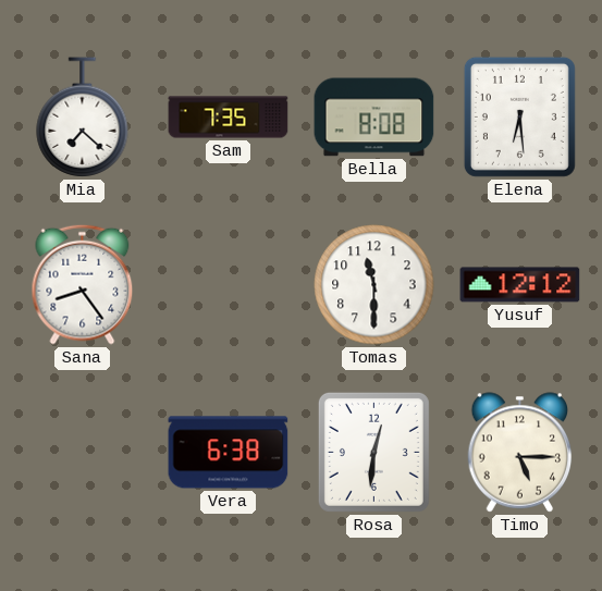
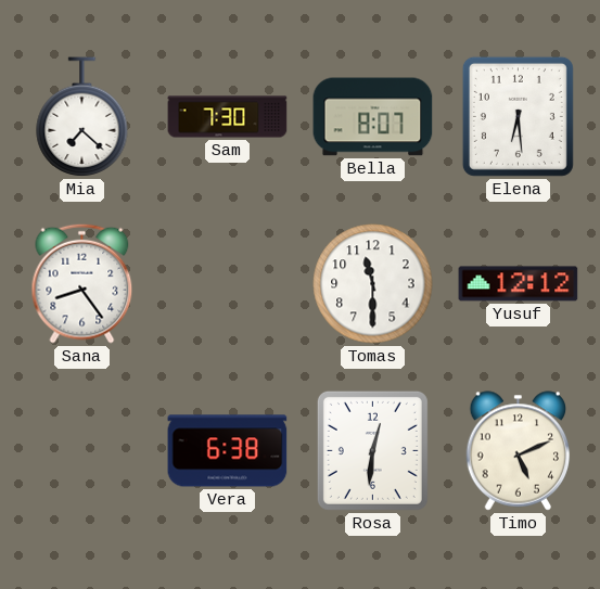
Sam: 7:35 -> 7:30
Bella: 8:08 -> 8:07
Timo: 5:15 -> 5:11
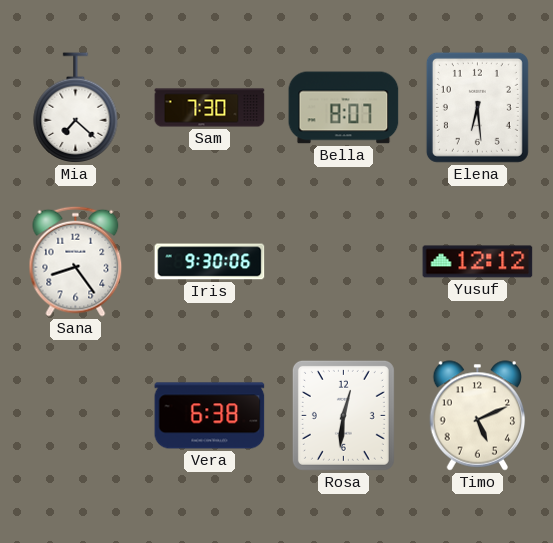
Iris: none -> 9:30
Tomas: 11:30 -> none
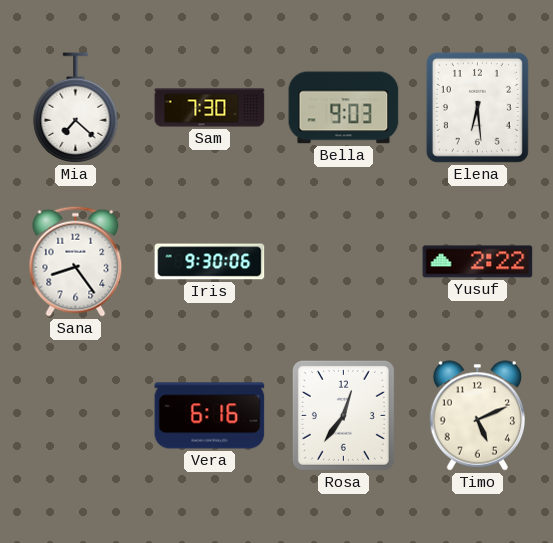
Bella: 8:07 -> 9:03
Yusuf: 12:12 -> 2:22
Vera: 6:38 -> 6:16
Rosa: 12:31 -> 12:36
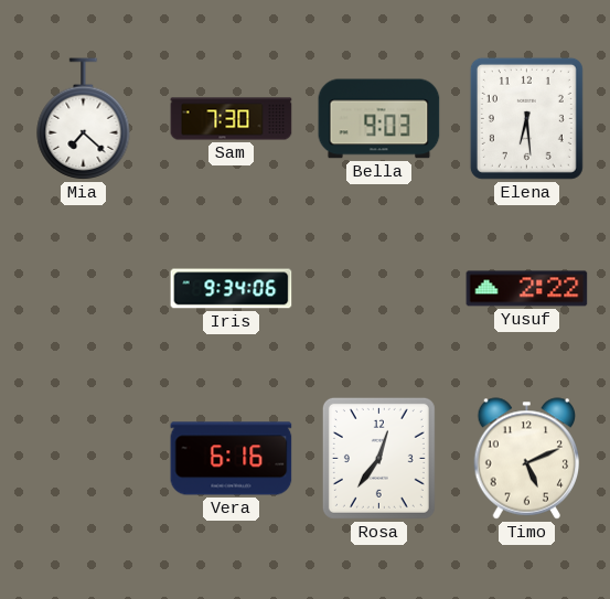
Sana: 8:24 -> none
Iris: 9:30 -> 9:34
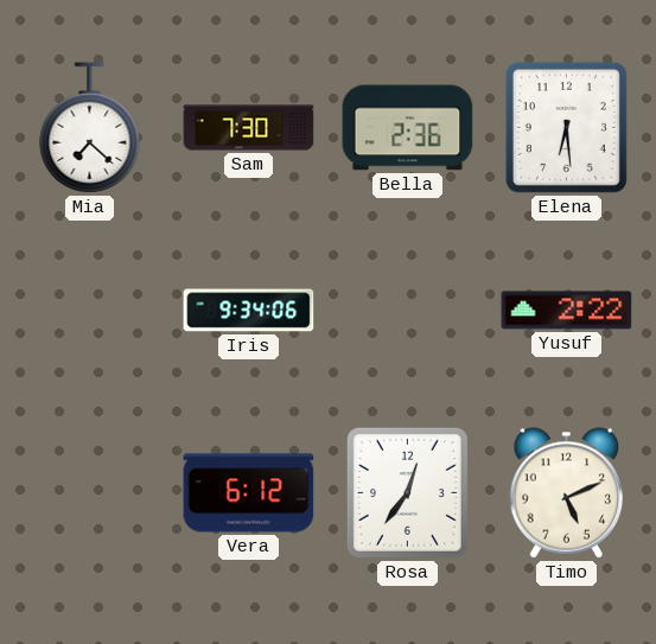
Bella: 9:03 -> 2:36
Vera: 6:16 -> 6:12
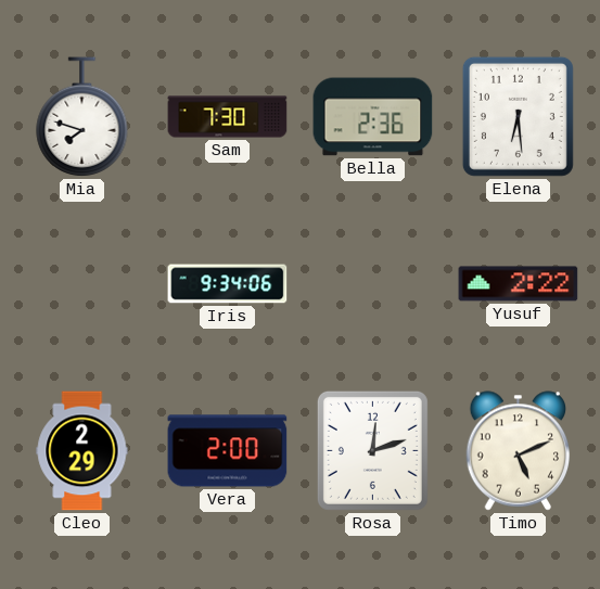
Mia: 7:22 -> 7:48
Cleo: none -> 2:29
Vera: 6:12 -> 2:00
Rosa: 12:36 -> 12:12
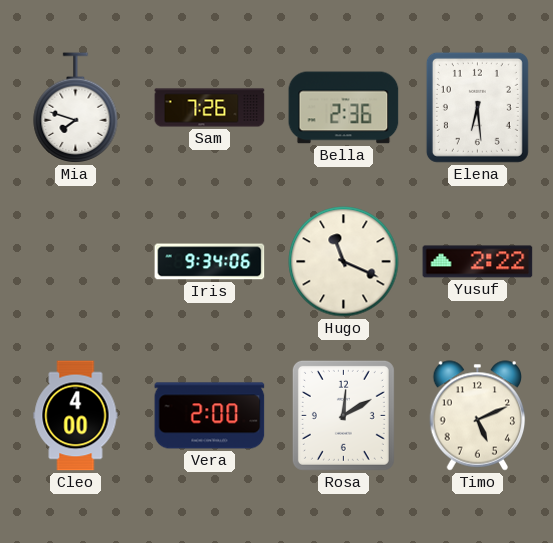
Sam: 7:30 -> 7:26
Hugo: none -> 11:19
Cleo: 2:29 -> 4:00
Rosa: 12:12 -> 12:10
